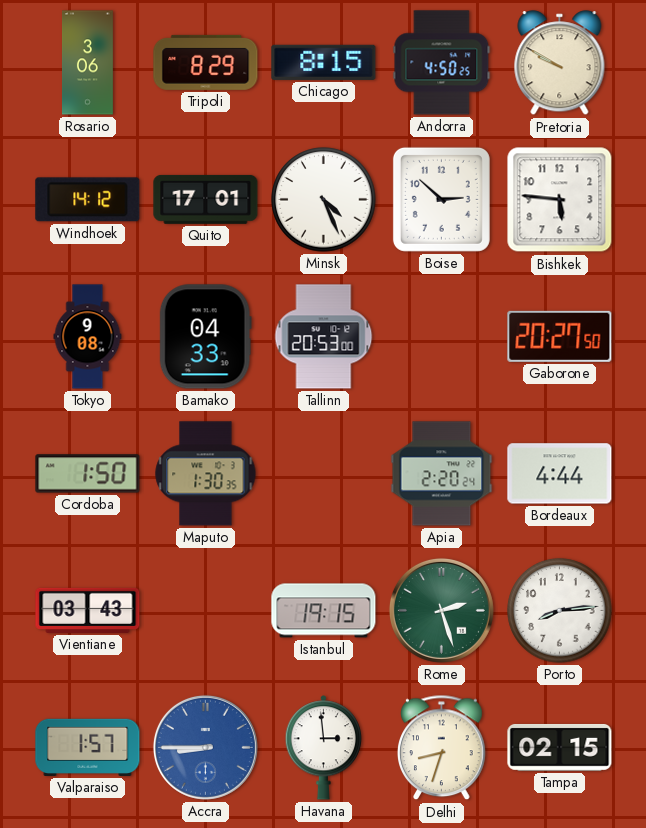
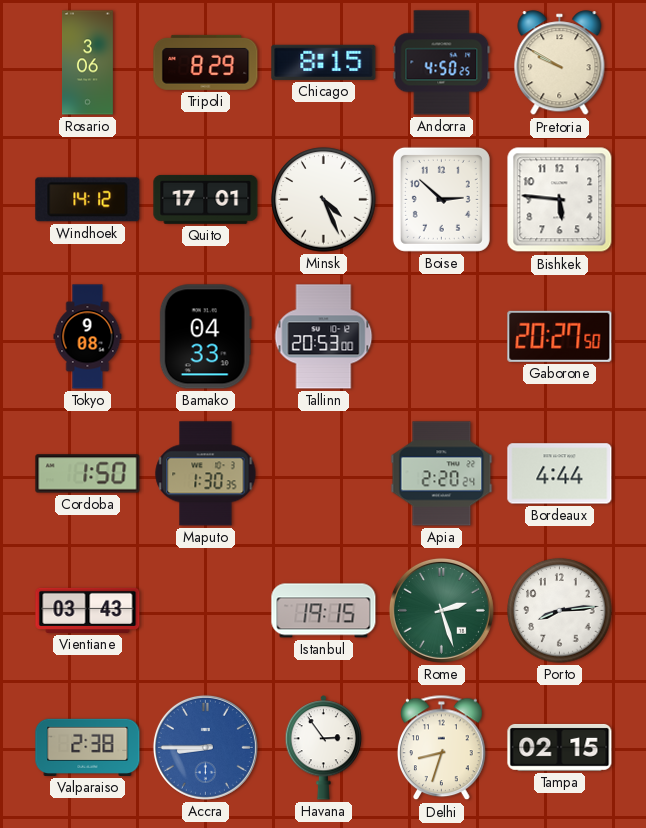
Valparaiso: 1:57 -> 2:38
Havana: 2:59 -> 2:54
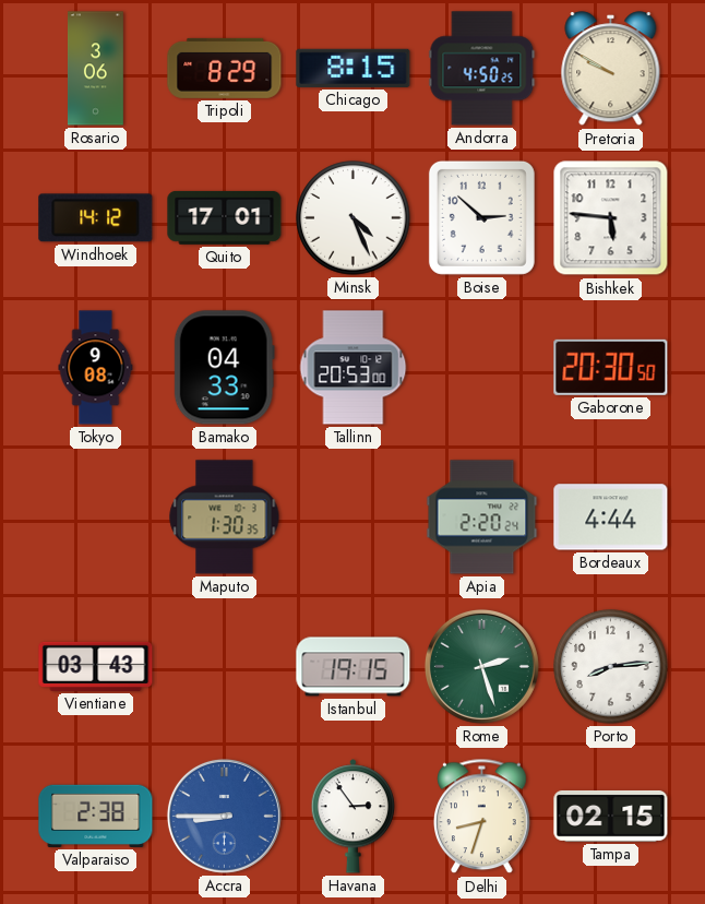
Gaborone: 20:27 -> 20:30
Cordoba: 1:50 -> none
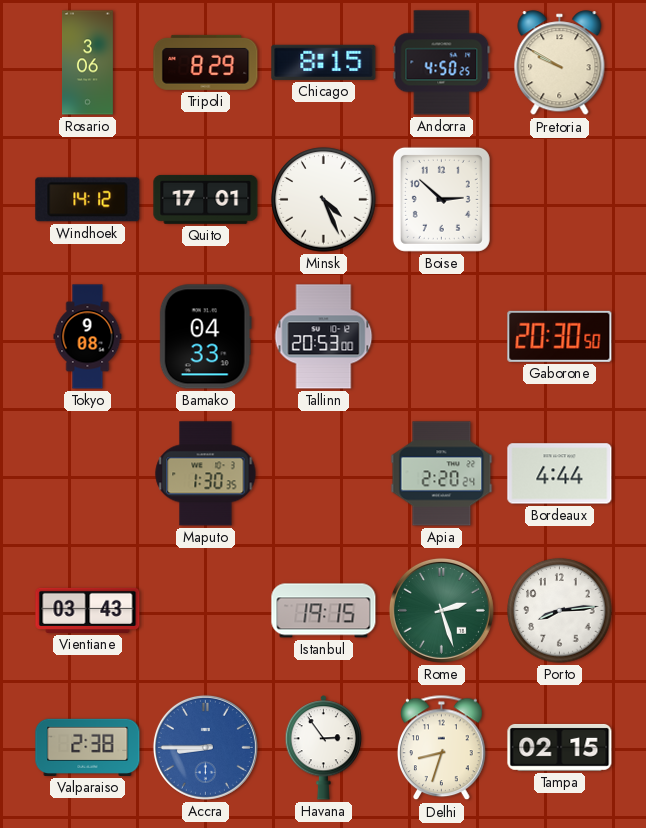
Bishkek: 5:46 -> none
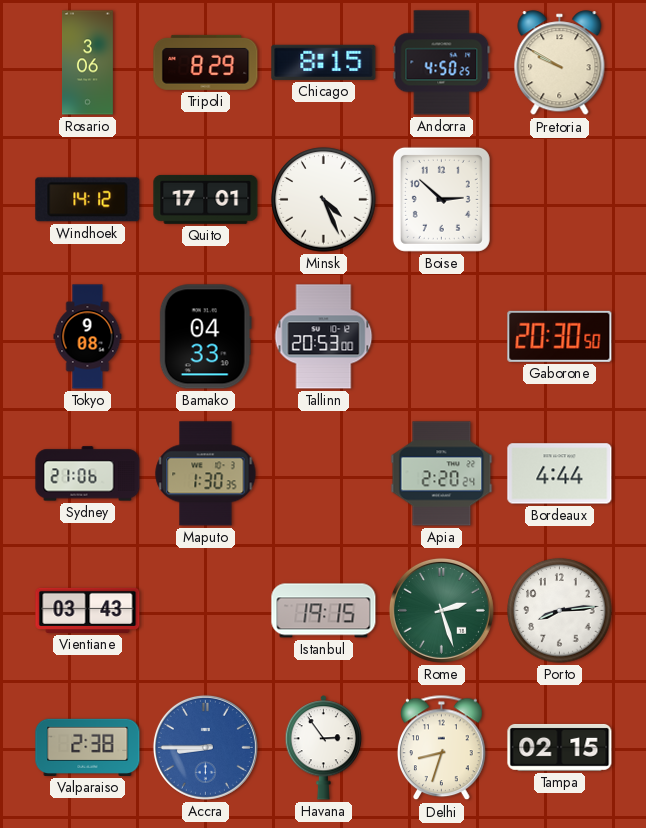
Sydney: none -> 21:06
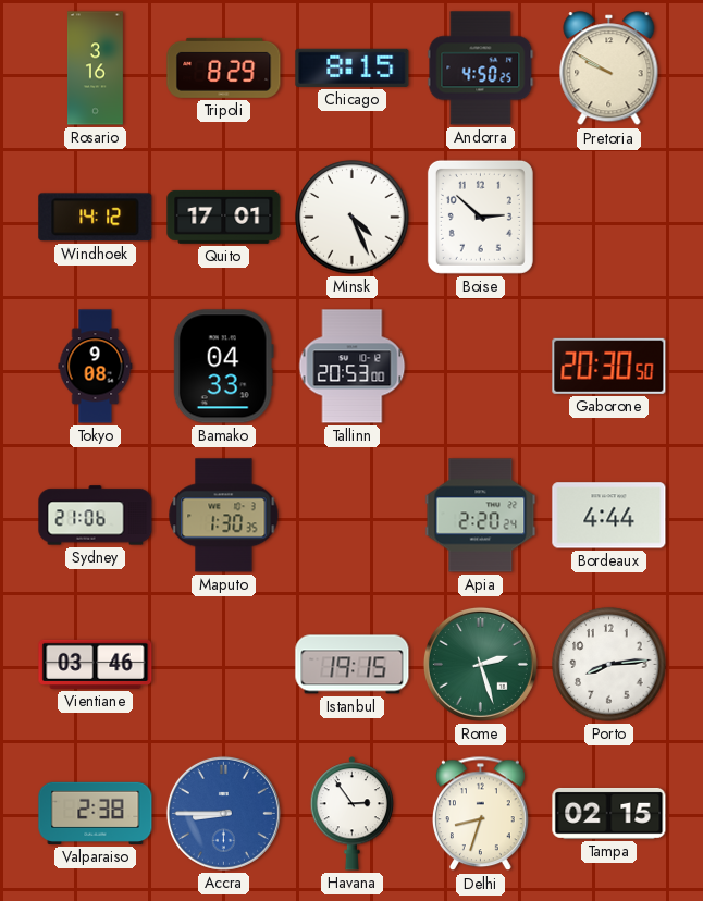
Rosario: 3:06 -> 3:16
Vientiane: 03:43 -> 03:46
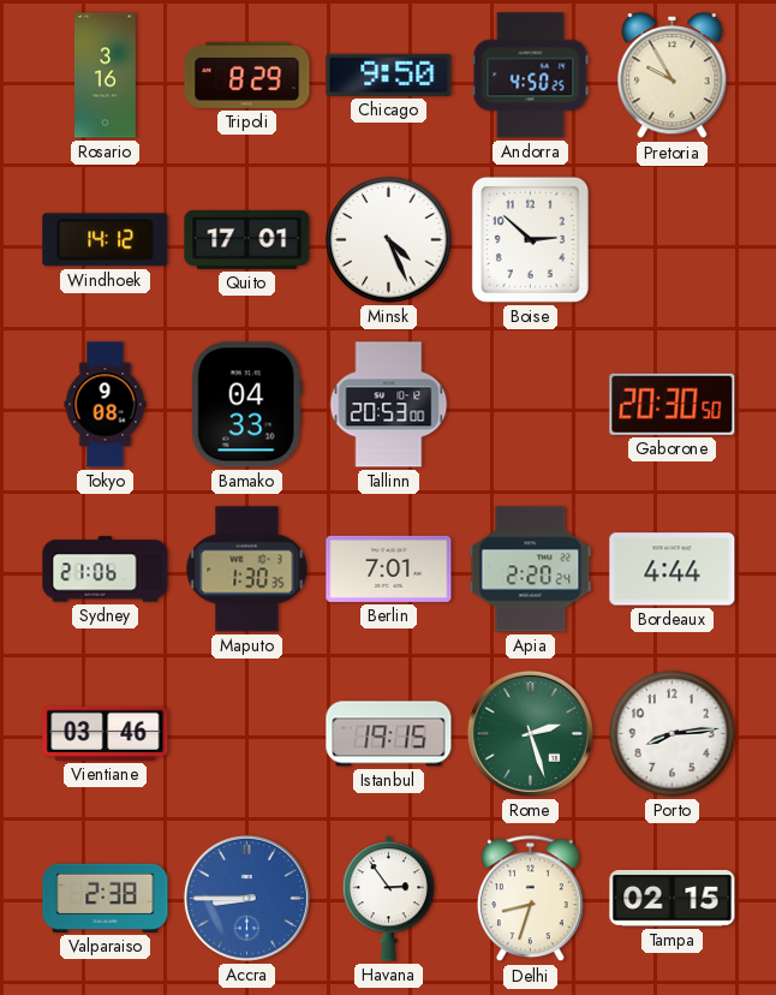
Chicago: 8:15 -> 9:50
Pretoria: 9:50 -> 9:55
Berlin: none -> 7:01
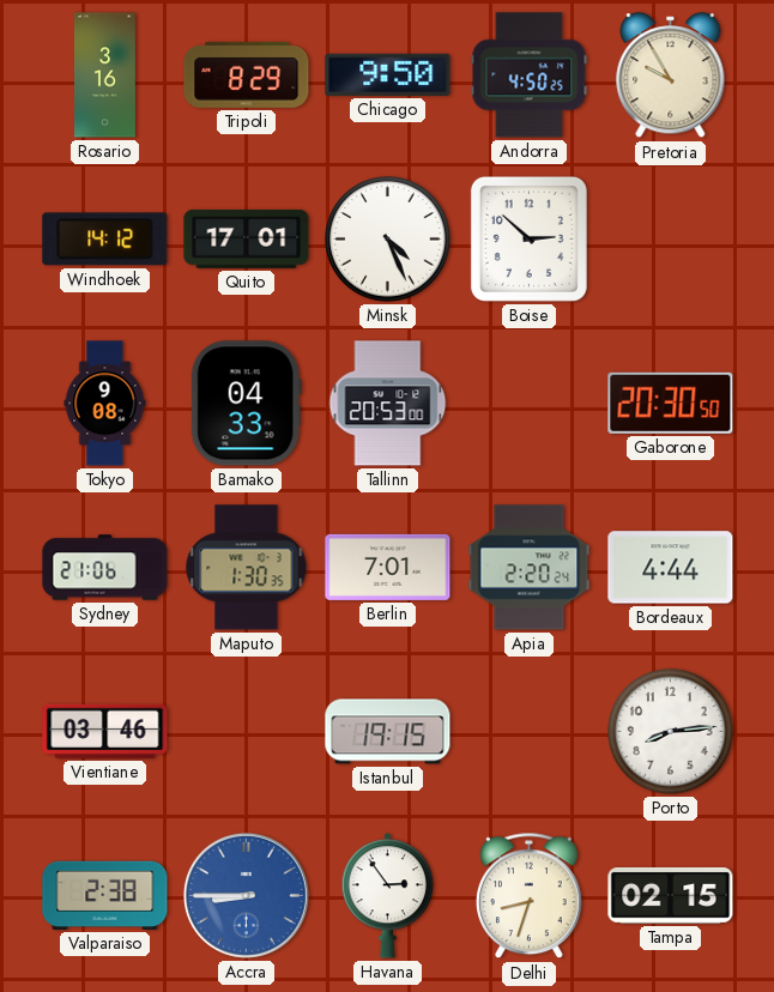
Rome: 2:27 -> none
